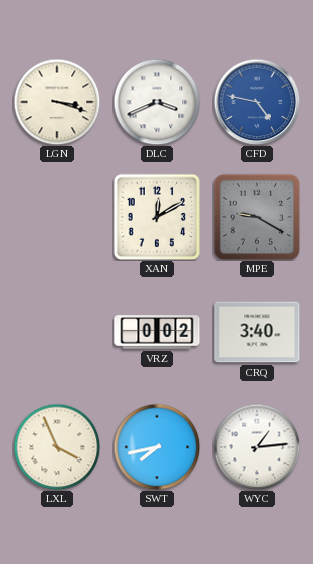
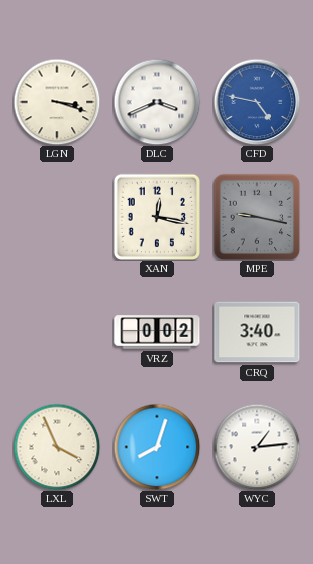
XAN: 12:10 -> 12:17
MPE: 9:20 -> 9:17
SWT: 7:43 -> 8:03
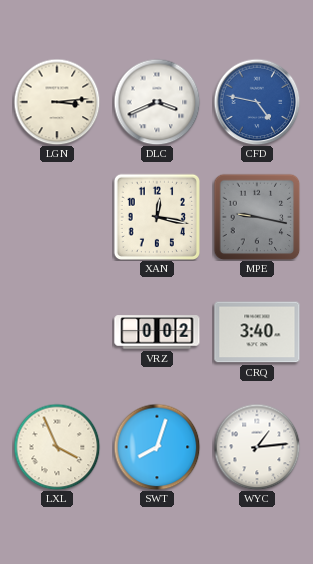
LGN: 3:18 -> 3:14
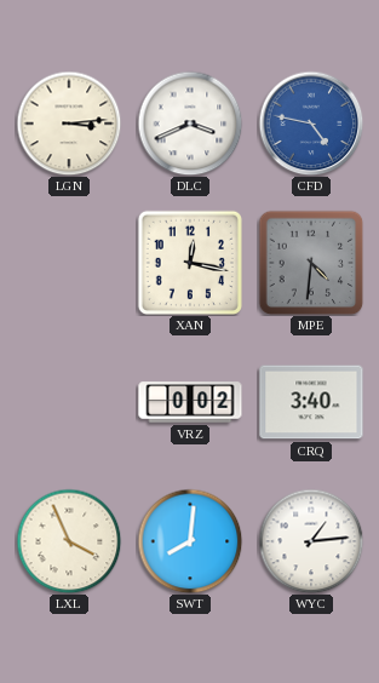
MPE: 9:17 -> 4:31
SWT: 8:03 -> 8:01
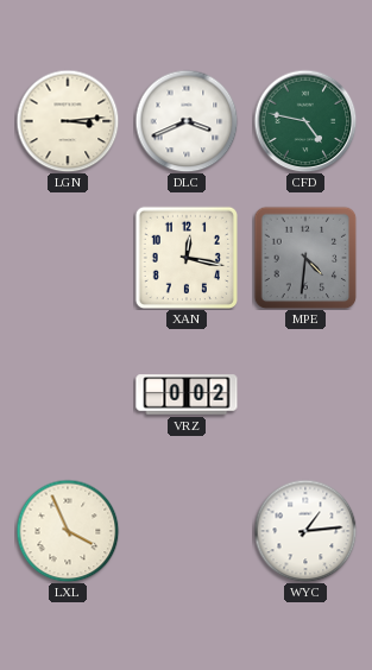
CFD dial: blue -> green
CRQ: 3:40 -> none
SWT: 8:01 -> none
